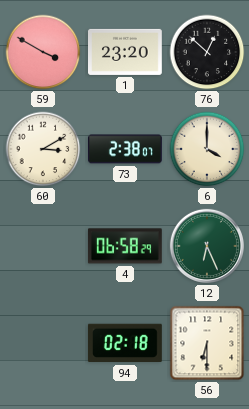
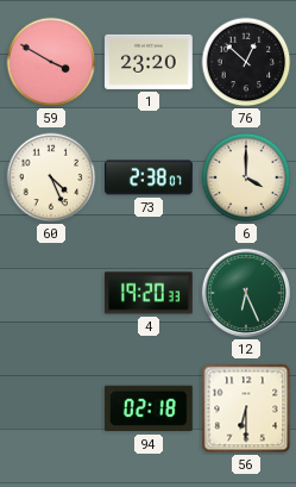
60: 3:10 -> 4:26
4: 06:58 -> 19:20
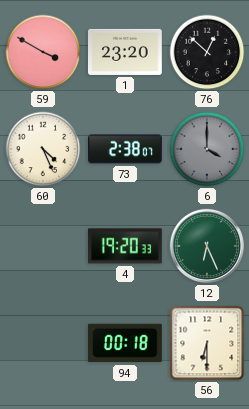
6 dial: cream -> grey
94: 02:18 -> 00:18
